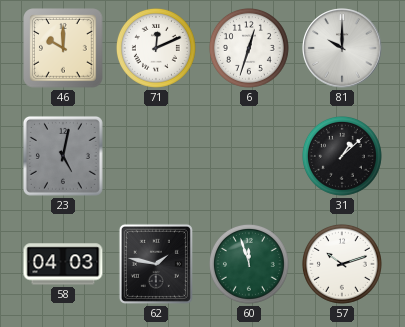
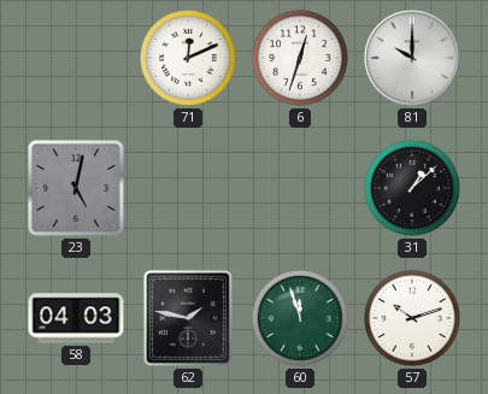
46: 10:00 -> none
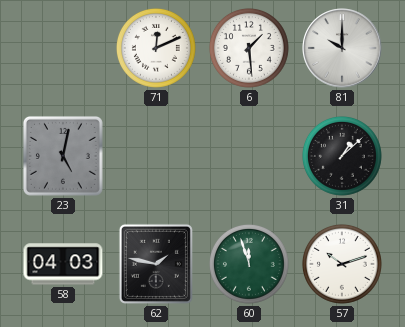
6: 12:33 -> 1:29
